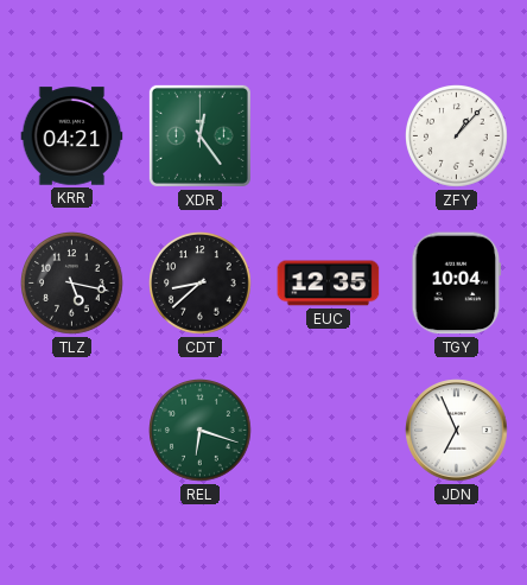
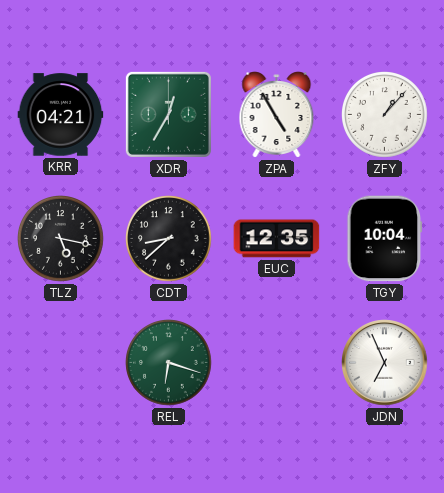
XDR: 12:24 -> 12:35
ZPA: none -> 4:55
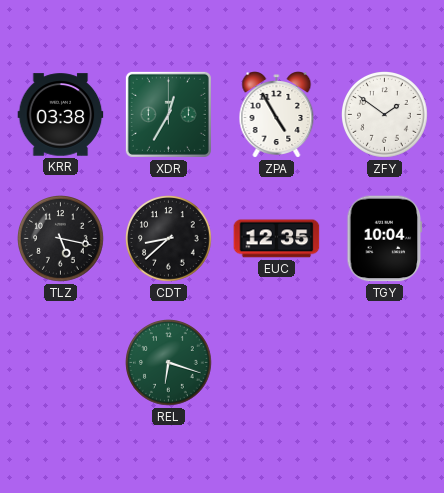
KRR: 04:21 -> 03:38
ZFY: 1:07 -> 1:51
JDN: 6:56 -> none
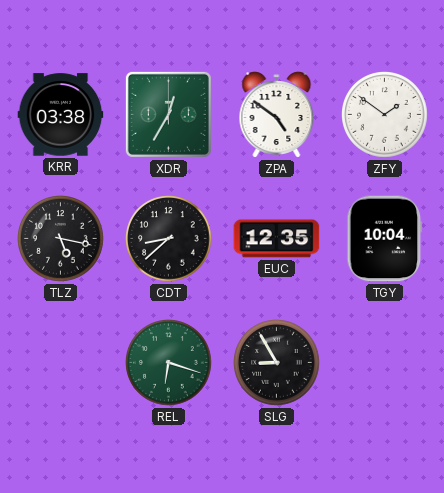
ZPA: 4:55 -> 4:51
SLG: none -> 8:55
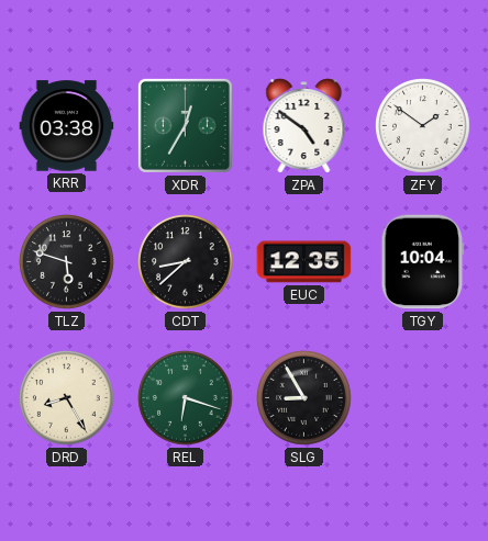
TLZ: 5:17 -> 5:48
DRD: none -> 8:25
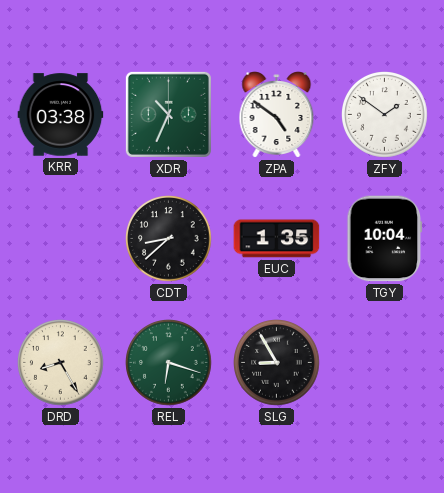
XDR: 12:35 -> 10:34
TLZ: 5:48 -> none
EUC: 12:35 -> 1:35
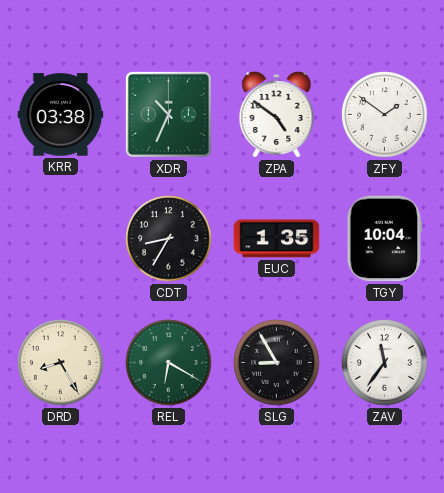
CDT: 8:38 -> 8:35
REL: 6:18 -> 6:20
ZAV: none -> 11:36
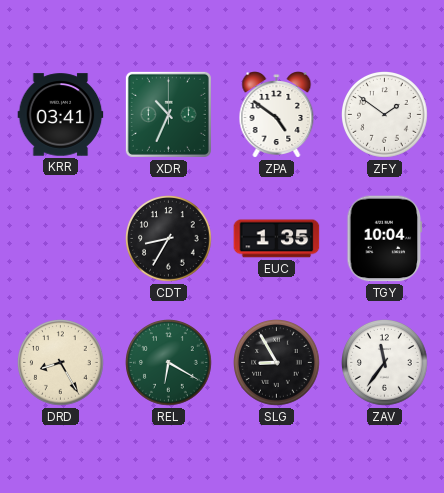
KRR: 03:38 -> 03:41
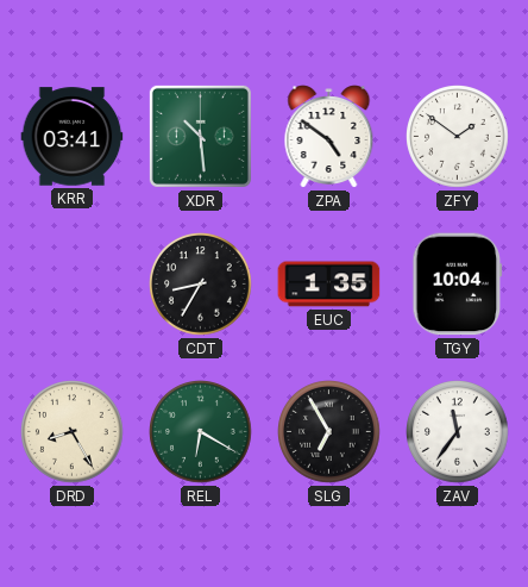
XDR: 10:34 -> 10:29
SLG: 8:55 -> 6:55
